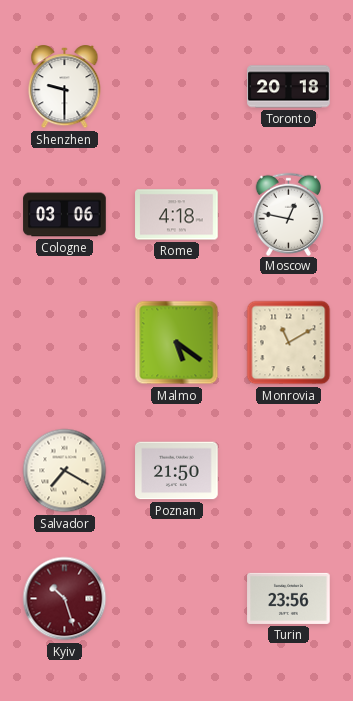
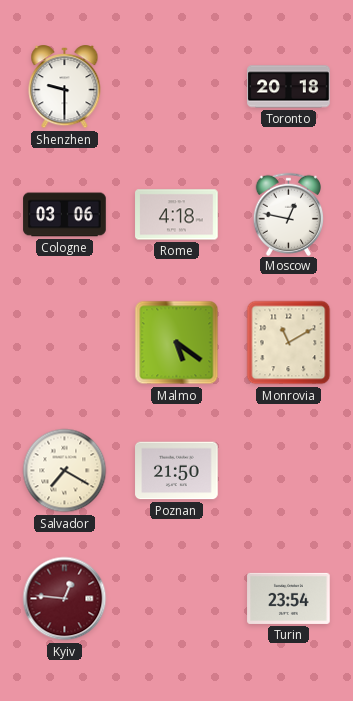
Kyiv: 10:27 -> 12:46
Turin: 23:56 -> 23:54
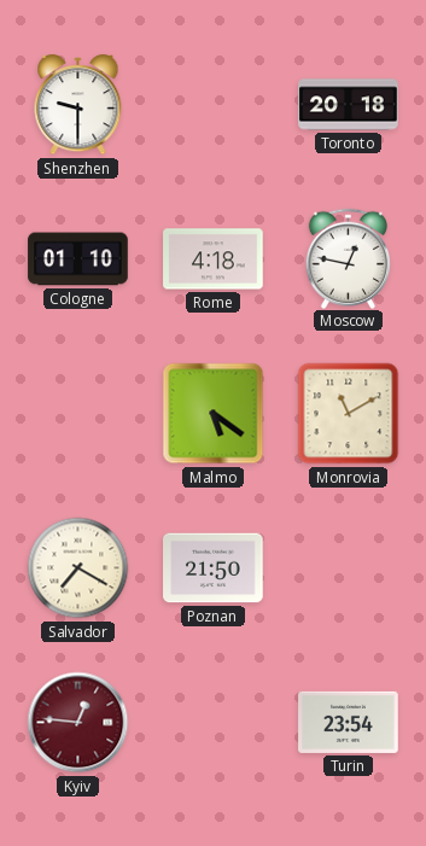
Cologne: 03:06 -> 01:10
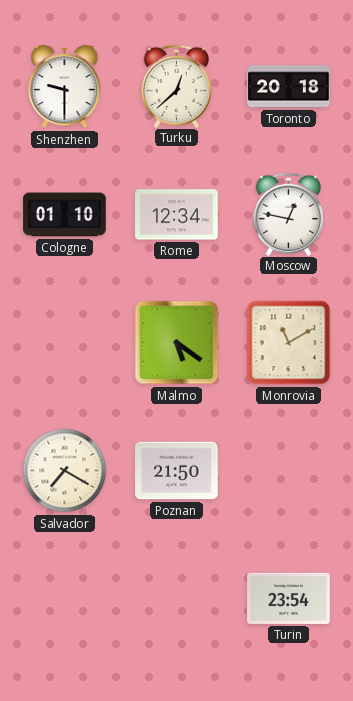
Turku: none -> 12:38
Rome: 4:18 -> 12:34
Kyiv: 12:46 -> none
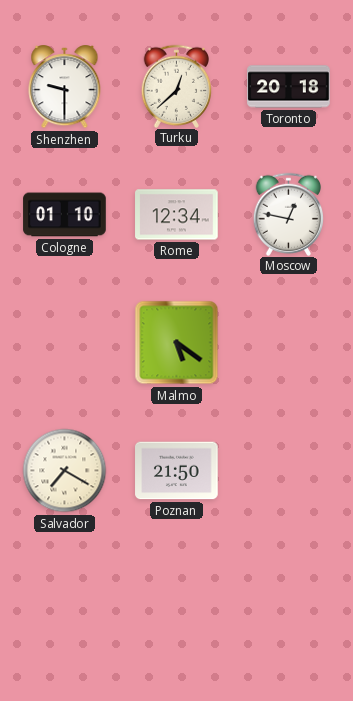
Monrovia: 11:10 -> none
Turin: 23:54 -> none
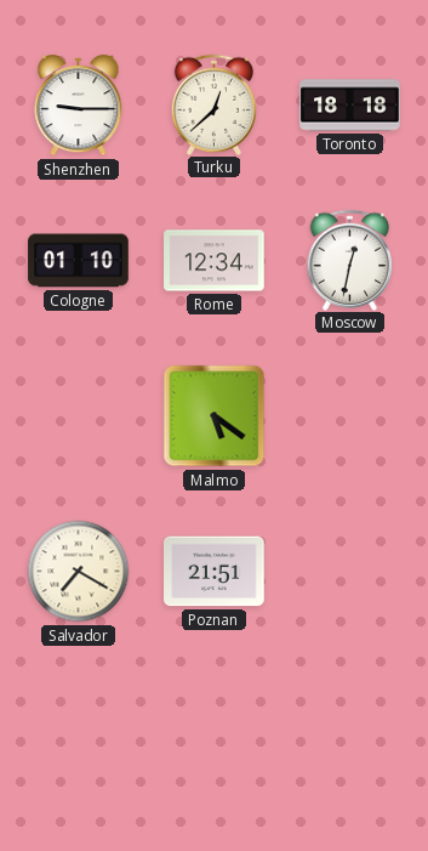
Shenzhen: 9:30 -> 9:15
Toronto: 20:18 -> 18:18
Moscow: 12:47 -> 12:32
Poznan: 21:50 -> 21:51
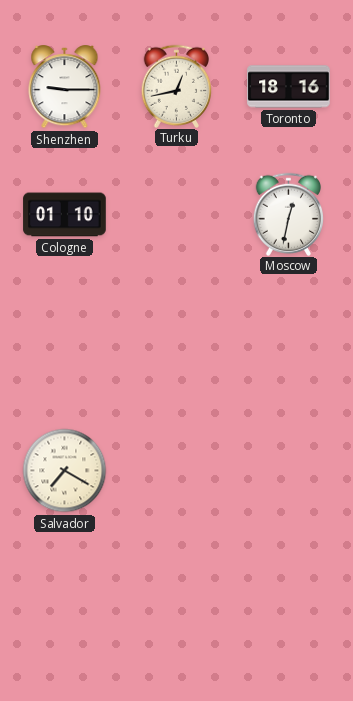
Turku: 12:38 -> 12:43
Toronto: 18:18 -> 18:16
Rome: 12:34 -> none
Malmo: 5:21 -> none
Poznan: 21:51 -> none
